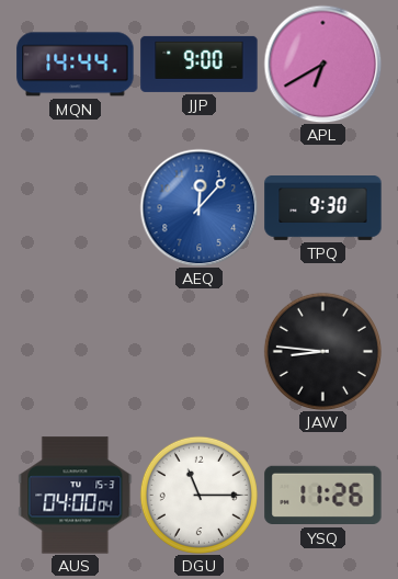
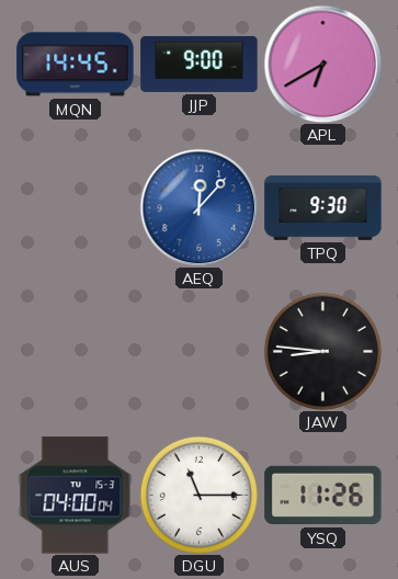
MQN: 14:44 -> 14:45
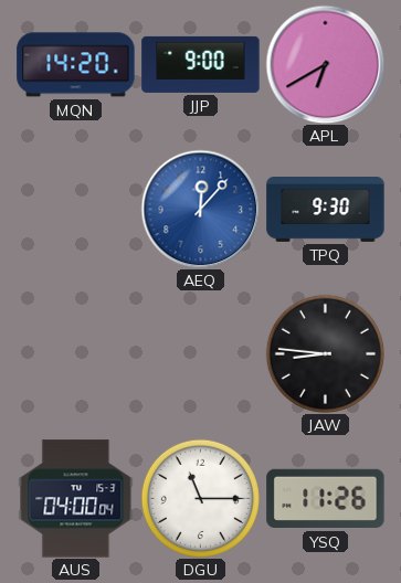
MQN: 14:45 -> 14:20
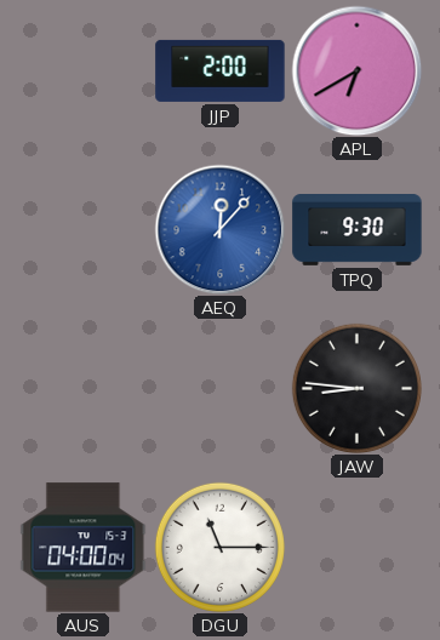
MQN: 14:20 -> none
JJP: 9:00 -> 2:00
YSQ: 11:26 -> none
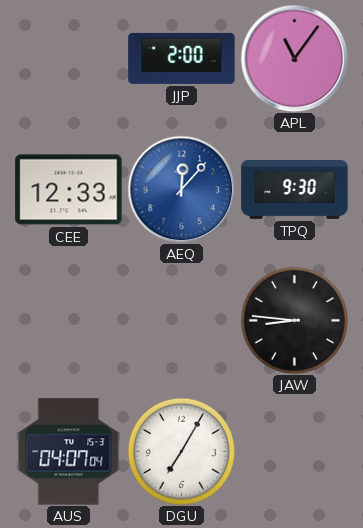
APL: 6:40 -> 11:06
CEE: none -> 12:33
AUS: 04:00 -> 04:07
DGU: 11:15 -> 7:05
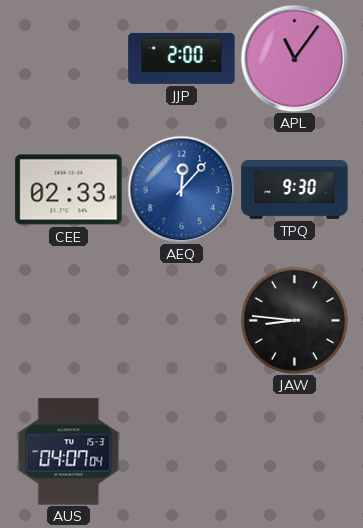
CEE: 12:33 -> 02:33
DGU: 7:05 -> none
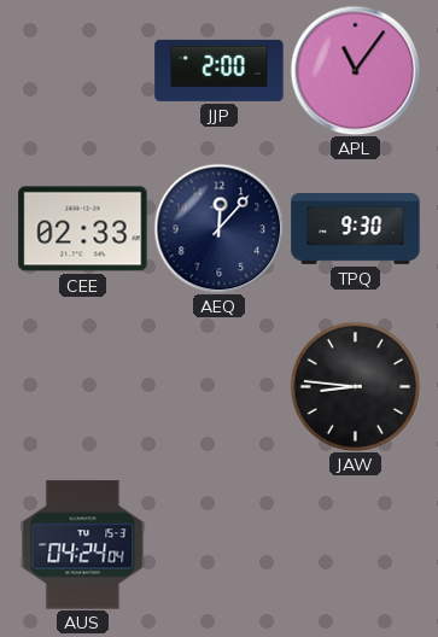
AEQ dial: blue -> navy
AUS: 04:07 -> 04:24
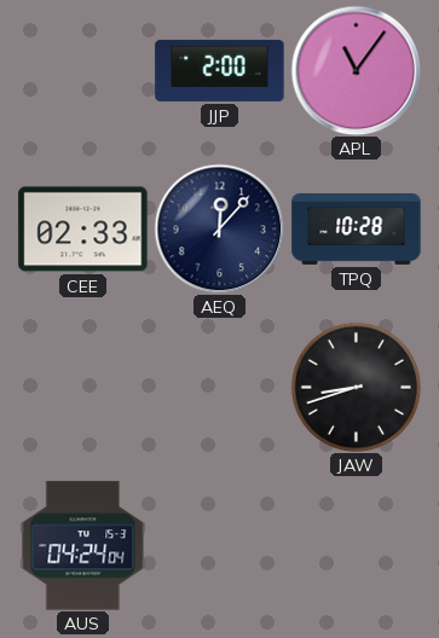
TPQ: 9:30 -> 10:28
JAW: 8:46 -> 8:42
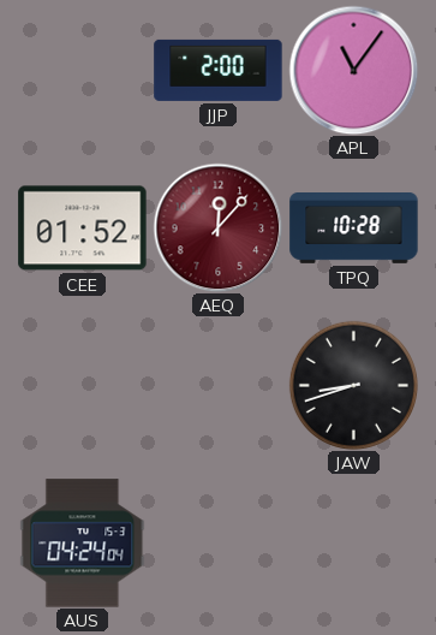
CEE: 02:33 -> 01:52
AEQ dial: navy -> burgundy
